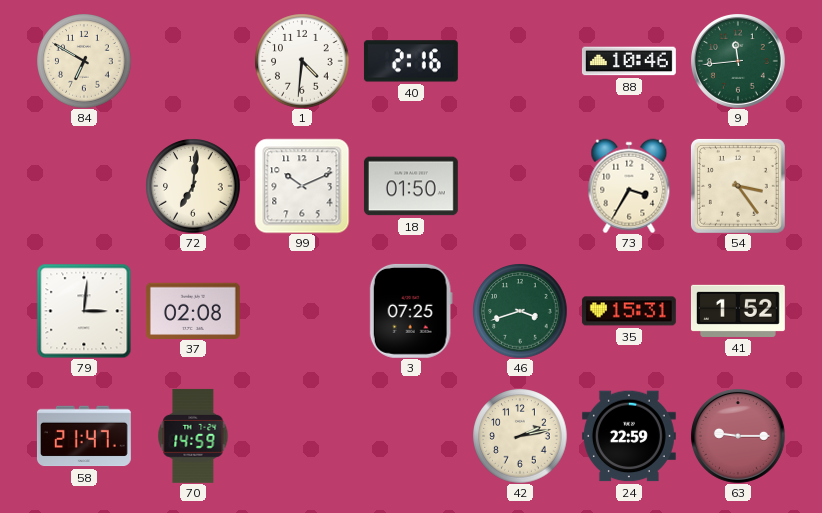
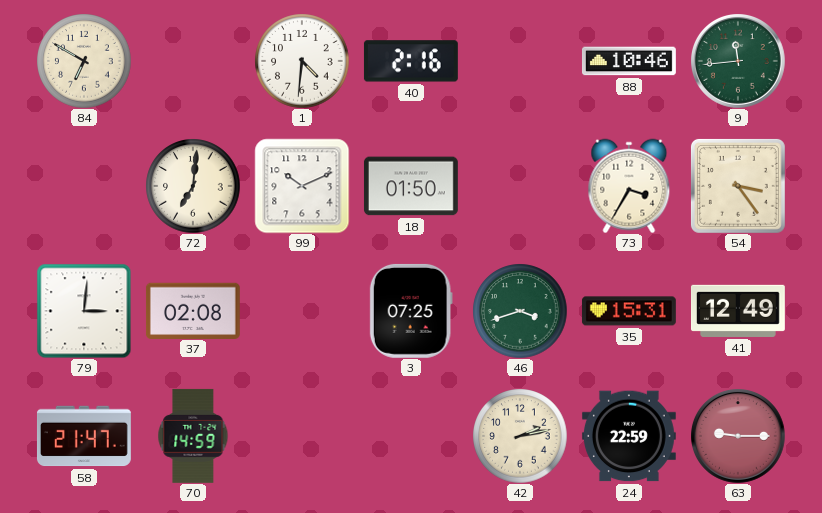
41: 1:52 -> 12:49
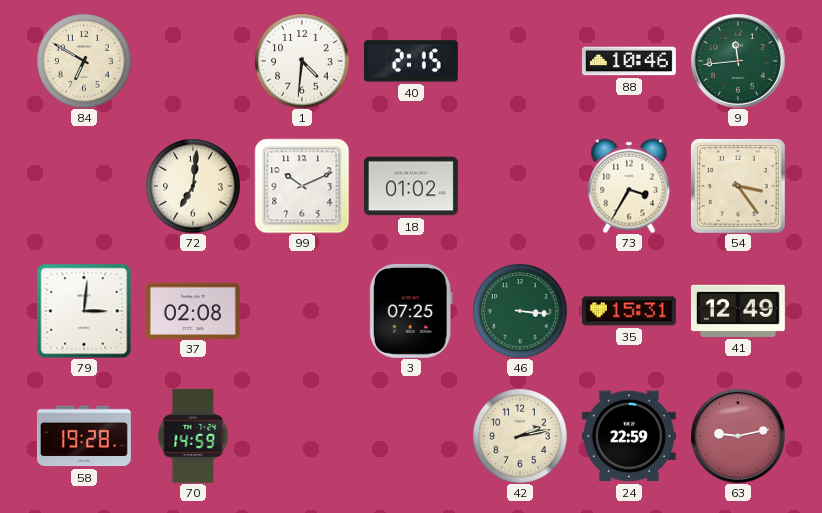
40: 2:16 -> 2:15
18: 01:50 -> 01:02
46: 3:42 -> 3:16
58: 21:47 -> 19:28
63: 9:15 -> 9:13
